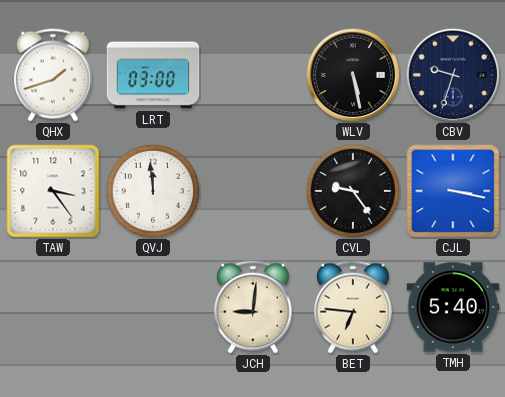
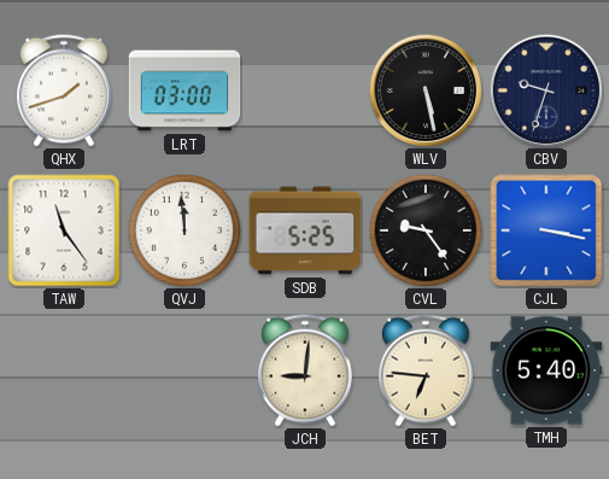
TAW: 3:24 -> 11:24
SDB: none -> 5:25
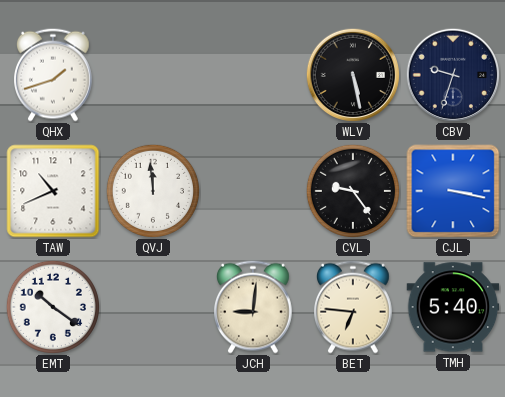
LRT: 03:00 -> none
TAW: 11:24 -> 10:41
SDB: 5:25 -> none
EMT: none -> 10:21
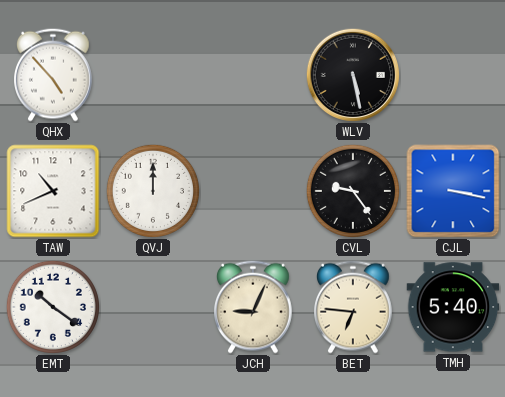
QHX: 1:42 -> 4:53
CBV: 9:33 -> none
QVJ: 11:59 -> 12:00
JCH: 9:01 -> 9:04
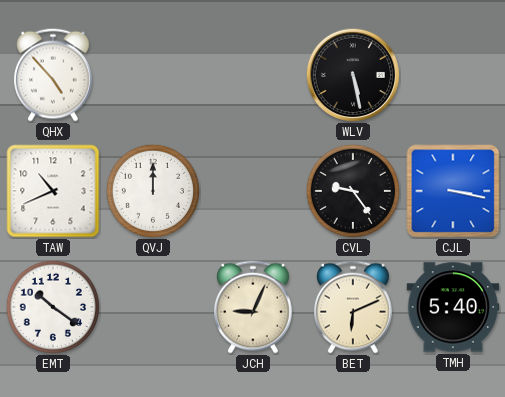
BET: 6:46 -> 6:11
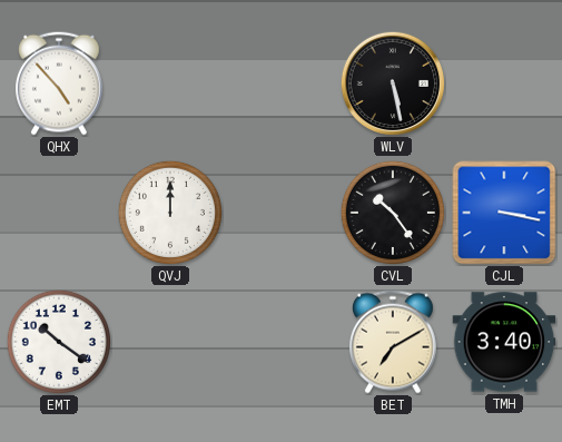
TAW: 10:41 -> none
CVL: 9:24 -> 10:24
JCH: 9:04 -> none
BET: 6:11 -> 7:10
TMH: 5:40 -> 3:40
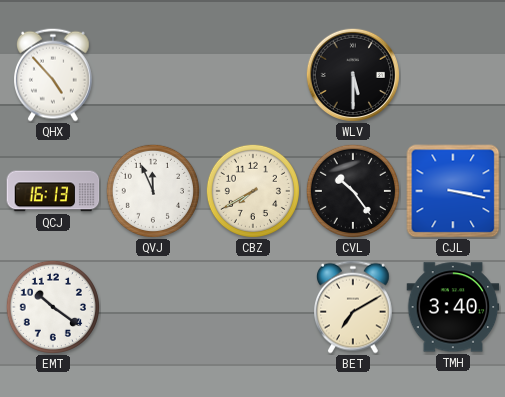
WLV: 5:28 -> 5:30
QCJ: none -> 16:13
QVJ: 12:00 -> 11:56
CBZ: none -> 7:40
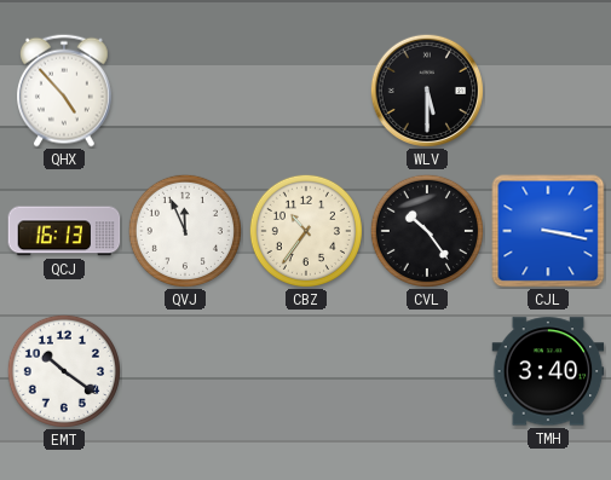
CBZ: 7:40 -> 10:36
BET: 7:10 -> none
